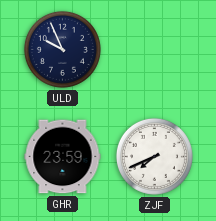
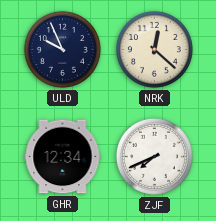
NRK: none -> 12:22
GHR: 23:59 -> 12:34
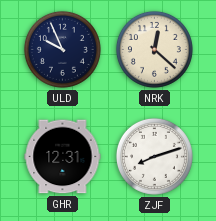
GHR: 12:34 -> 12:31
ZJF: 7:41 -> 8:12
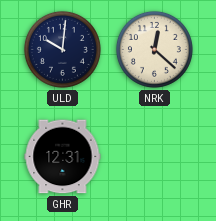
ULD: 9:56 -> 10:01
ZJF: 8:12 -> none
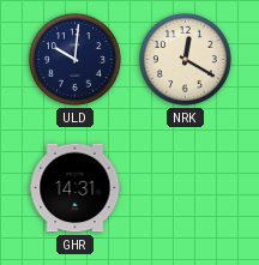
NRK: 12:22 -> 12:20
GHR: 12:31 -> 14:31
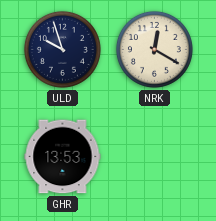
ULD: 10:01 -> 9:57
GHR: 14:31 -> 13:53
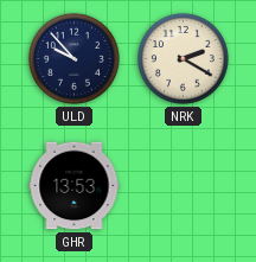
ULD: 9:57 -> 9:53
NRK: 12:20 -> 2:20
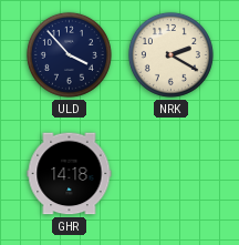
ULD: 9:53 -> 3:53
GHR: 13:53 -> 14:18
